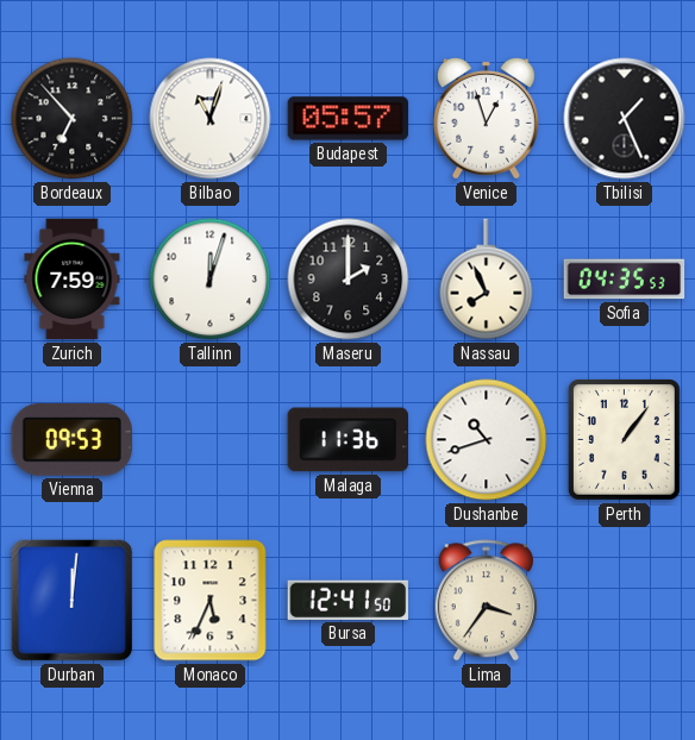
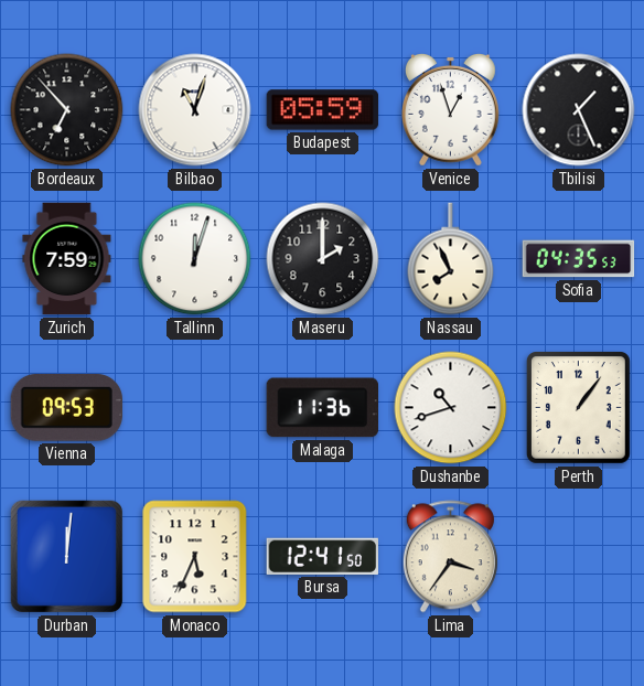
Budapest: 05:57 -> 05:59
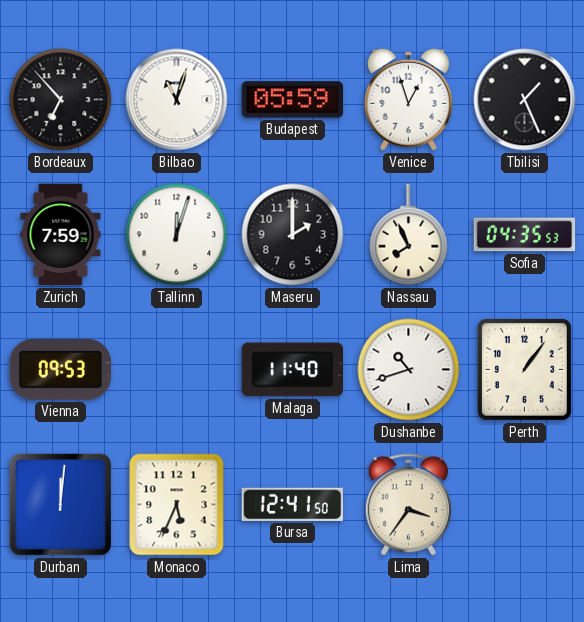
Malaga: 11:36 -> 11:40
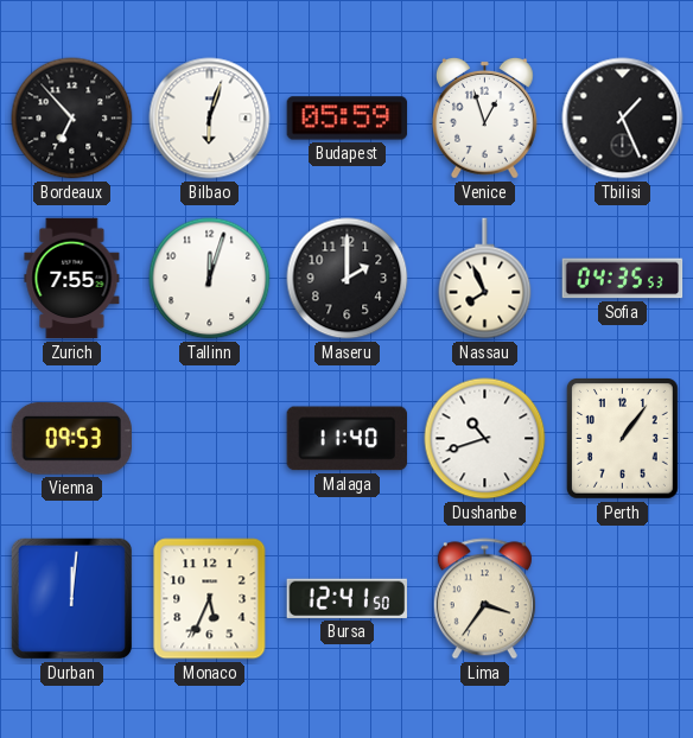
Bilbao: 11:03 -> 6:03
Zurich: 7:59 -> 7:55
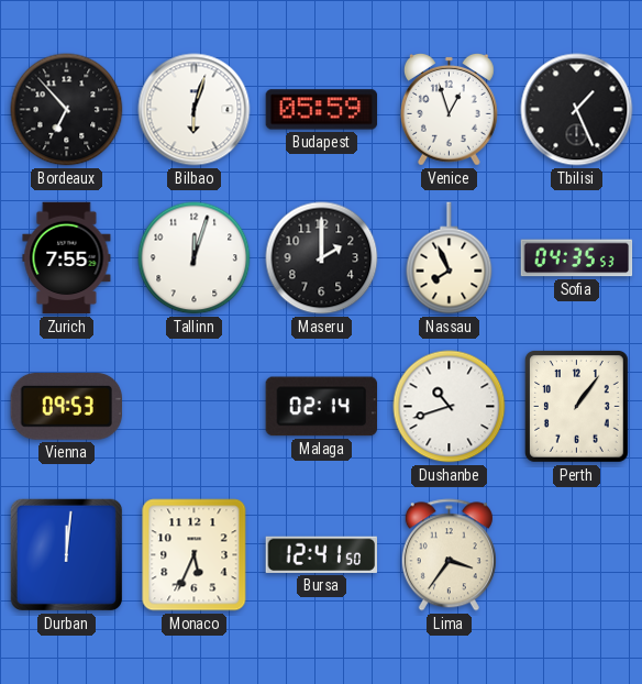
Malaga: 11:40 -> 02:14
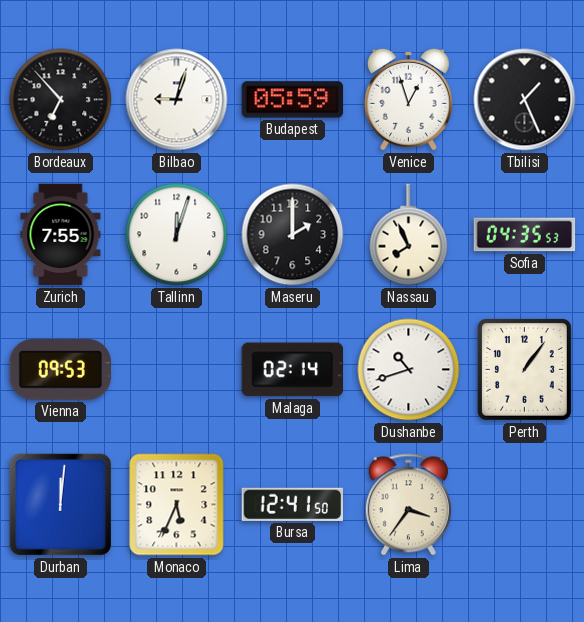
Bilbao: 6:03 -> 9:03
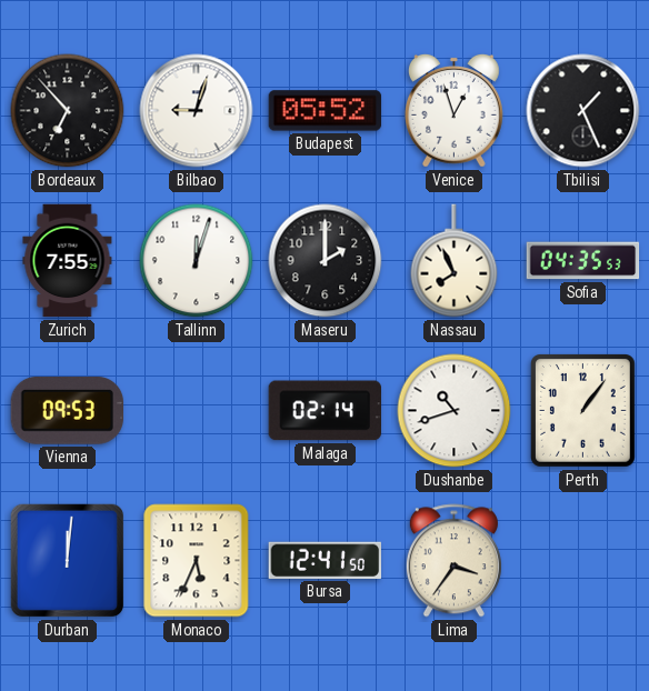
Budapest: 05:59 -> 05:52
